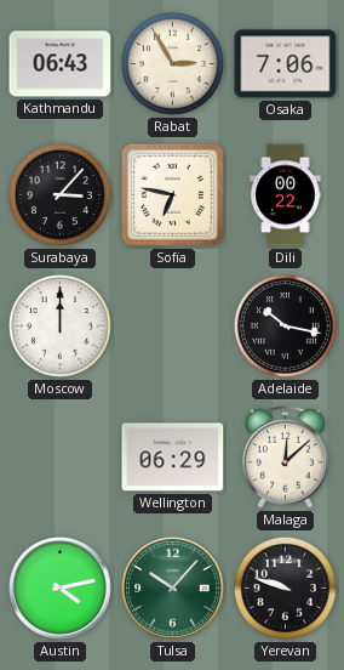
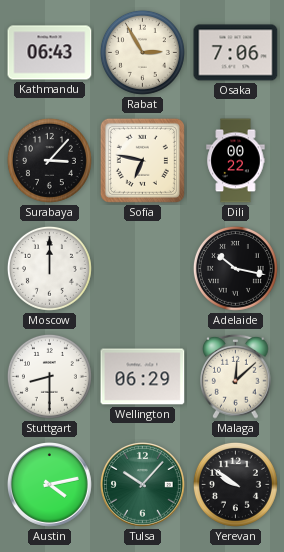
Stuttgart: none -> 8:30
Yerevan: 9:48 -> 9:51
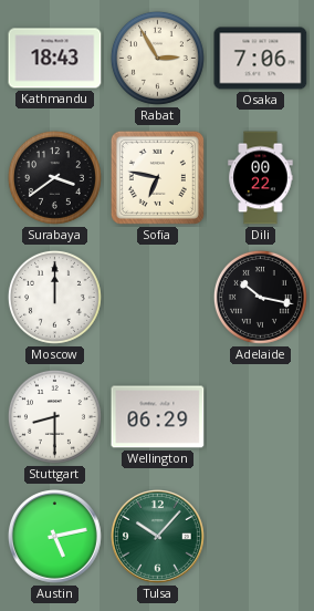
Kathmandu: 06:43 -> 18:43
Surabaya: 3:07 -> 3:39
Malaga: 12:08 -> none
Austin: 4:13 -> 5:13
Yerevan: 9:51 -> none
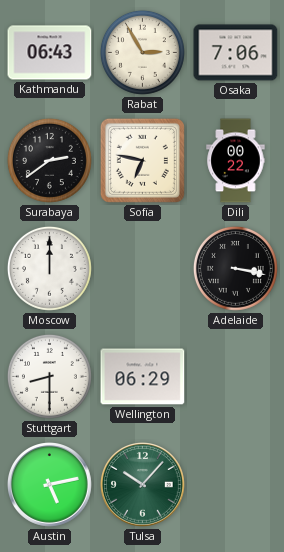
Kathmandu: 18:43 -> 06:43
Surabaya: 3:39 -> 2:39
Adelaide: 10:17 -> 3:17
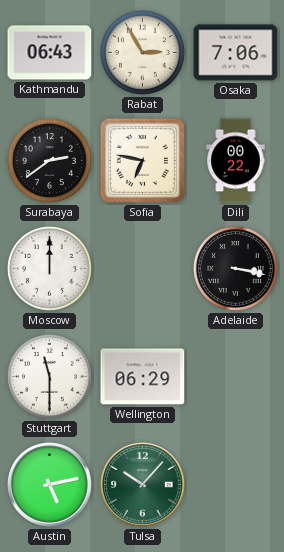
Stuttgart: 8:30 -> 11:30
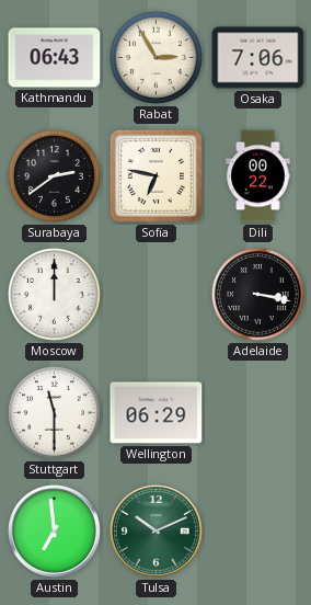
Austin: 5:13 -> 6:59
Tulsa: 10:07 -> 10:11
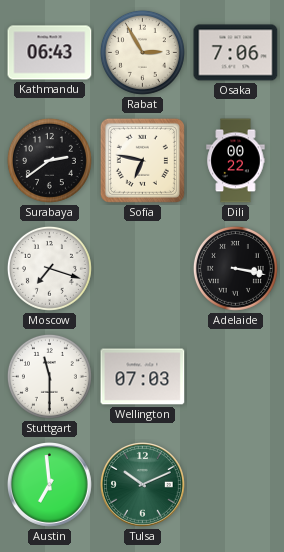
Moscow: 12:00 -> 7:18
Wellington: 06:29 -> 07:03
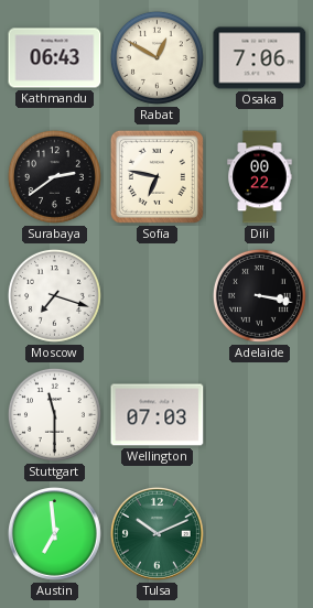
Rabat: 2:55 -> 12:50
